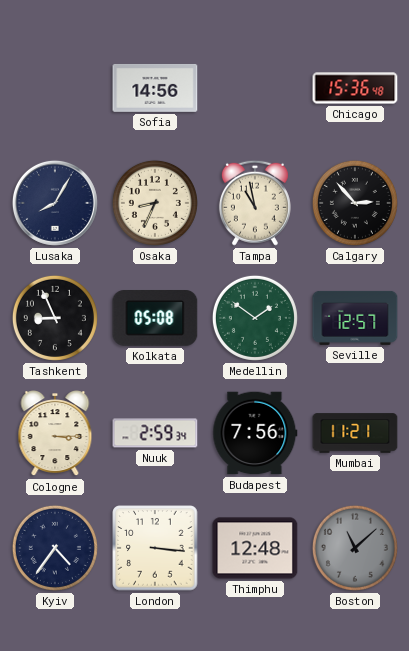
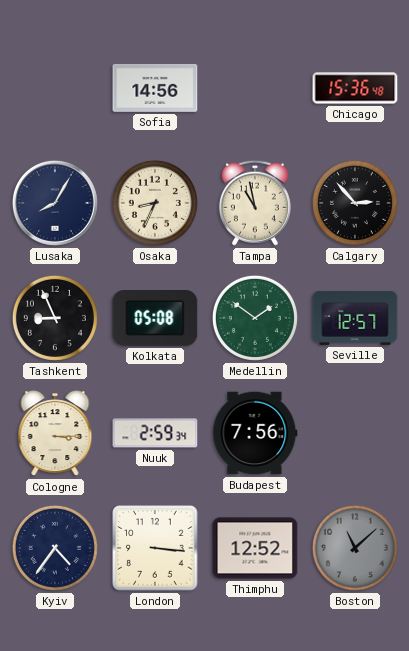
Mumbai: 11:21 -> none
Thimphu: 12:48 -> 12:52
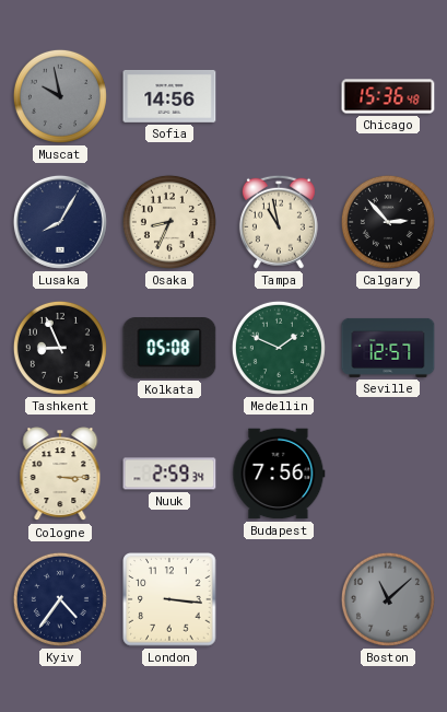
Muscat: none -> 9:58
Medellin: 1:51 -> 1:49
Thimphu: 12:52 -> none
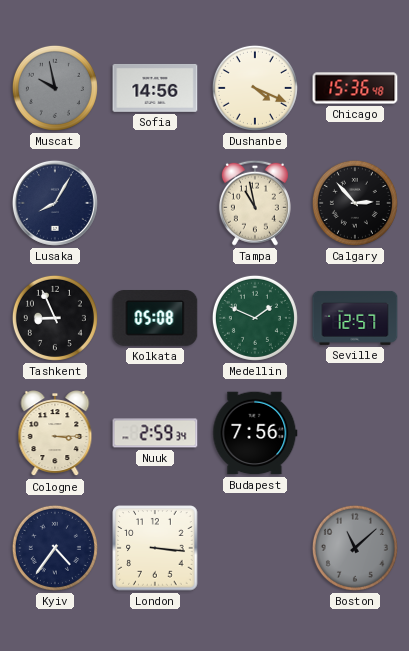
Dushanbe: none -> 4:19
Osaka: 8:34 -> none
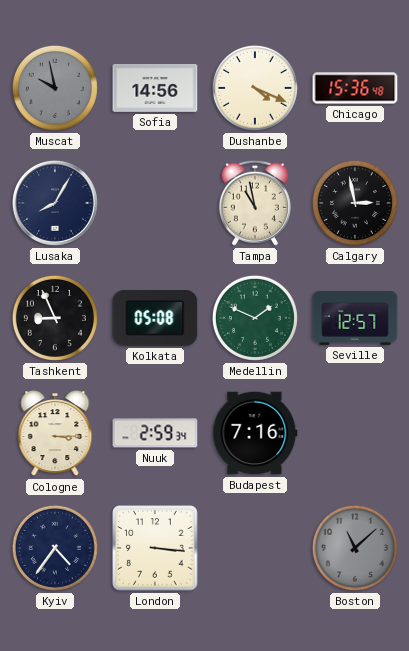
Calgary: 2:53 -> 2:58
Budapest: 7:56 -> 7:16
